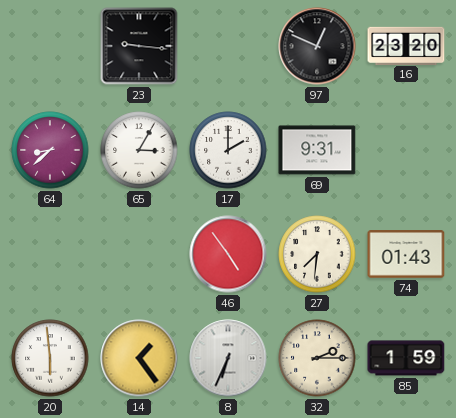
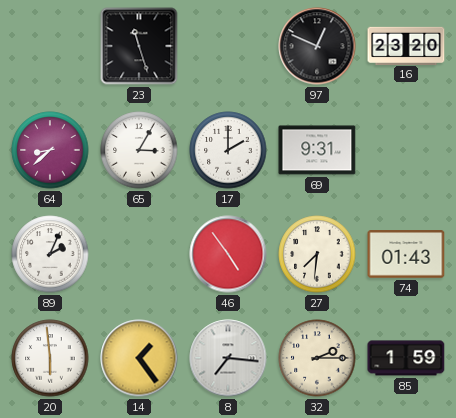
23: 9:16 -> 11:27
89: none -> 2:04
8: 6:34 -> 7:16
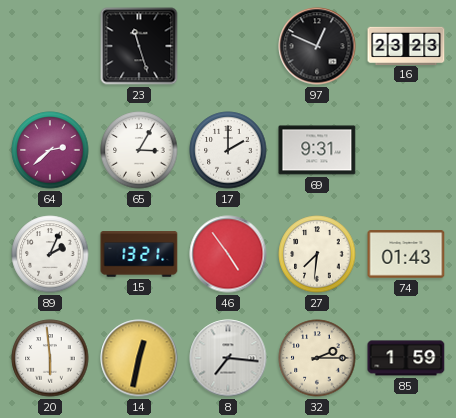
16: 23:20 -> 23:23
64: 8:38 -> 2:38
15: none -> 13:21
14: 1:24 -> 12:32
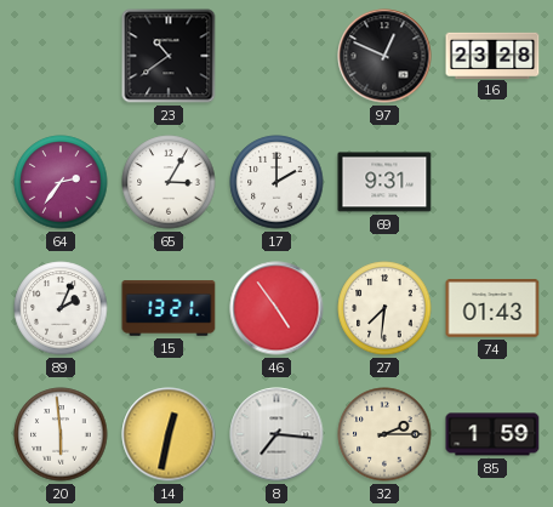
23: 11:27 -> 10:39
16: 23:23 -> 23:28
64: 2:38 -> 2:36
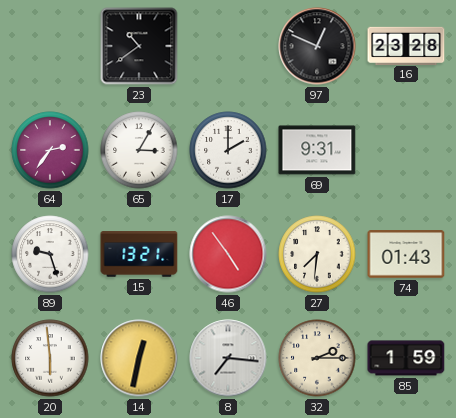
89: 2:04 -> 9:27
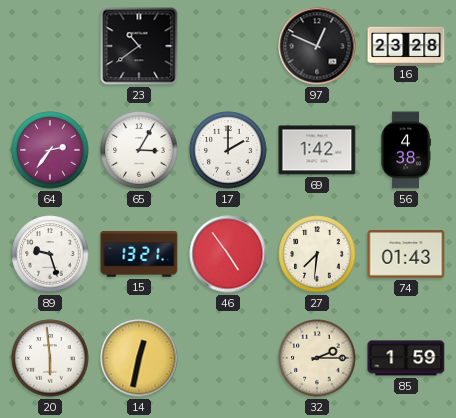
69: 9:31 -> 1:42
56: none -> 4:38
8: 7:16 -> none
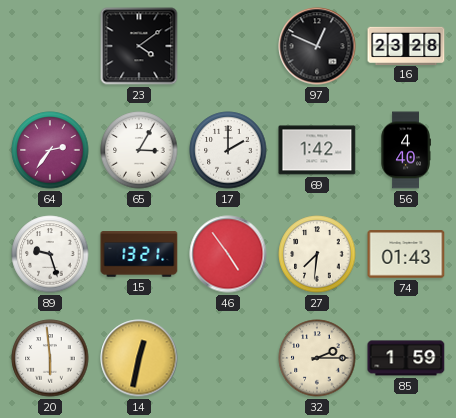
23: 10:39 -> 4:09
56: 4:38 -> 4:40
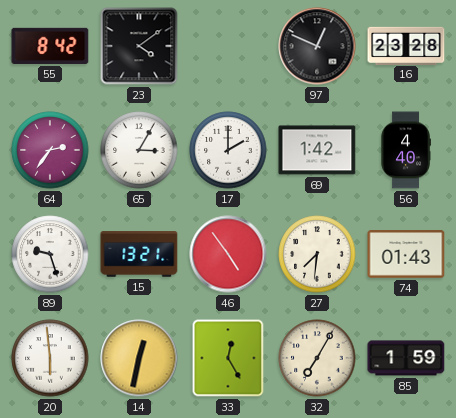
55: none -> 8:42
33: none -> 12:25
32: 2:15 -> 7:05
